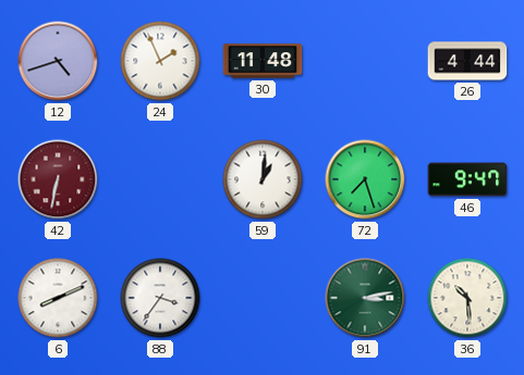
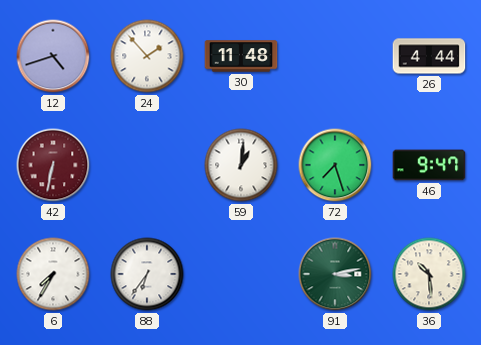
24: 1:56 -> 1:53
6: 8:11 -> 7:35
88: 3:36 -> 6:36
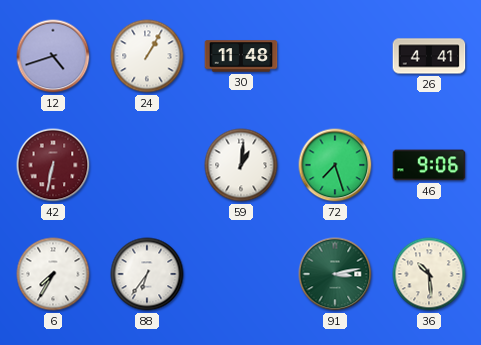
24: 1:53 -> 1:05
26: 4:44 -> 4:41
46: 9:47 -> 9:06
